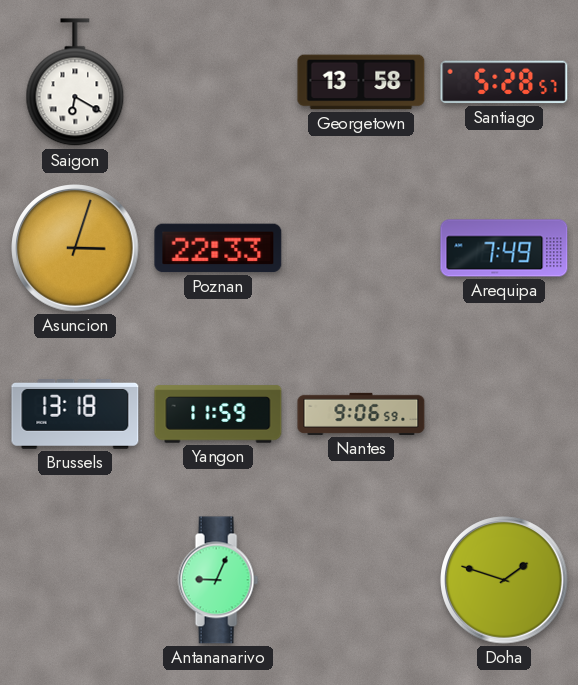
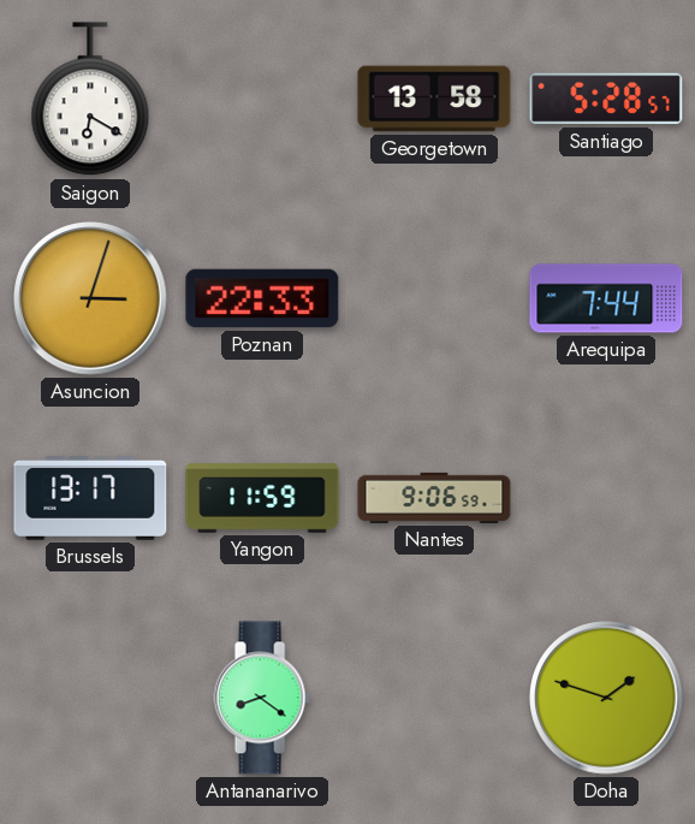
Arequipa: 7:49 -> 7:44
Brussels: 13:18 -> 13:17
Antananarivo: 9:04 -> 8:21
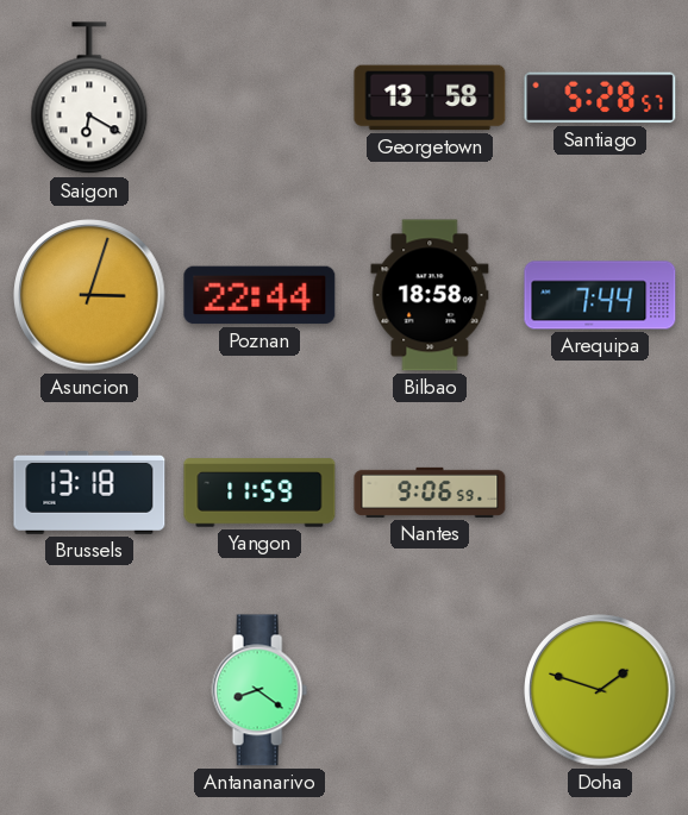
Poznan: 22:33 -> 22:44
Bilbao: none -> 18:58
Brussels: 13:17 -> 13:18
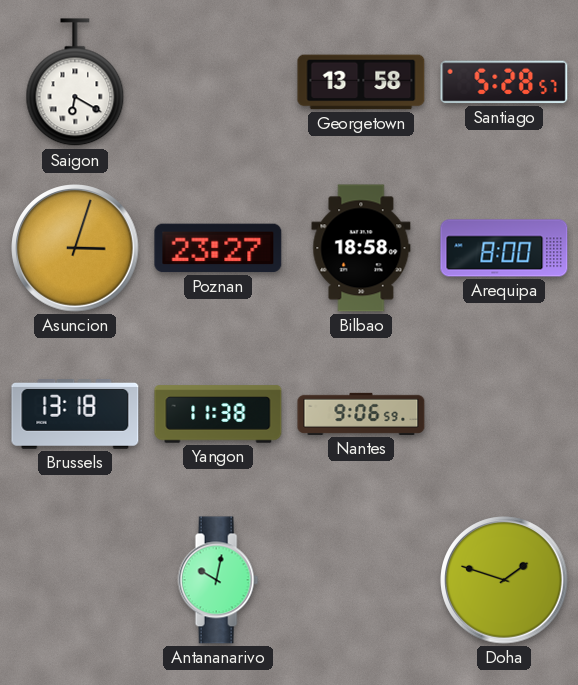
Poznan: 22:44 -> 23:27
Arequipa: 7:44 -> 8:00
Yangon: 11:59 -> 11:38
Antananarivo: 8:21 -> 10:02
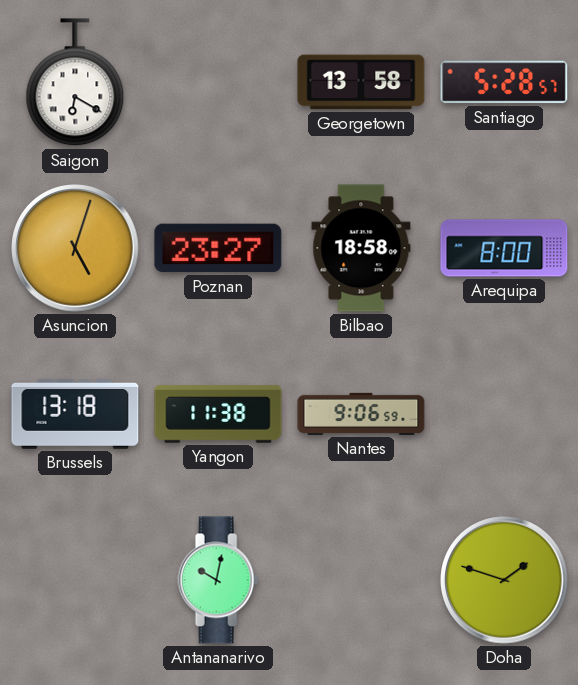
Asuncion: 3:03 -> 5:03
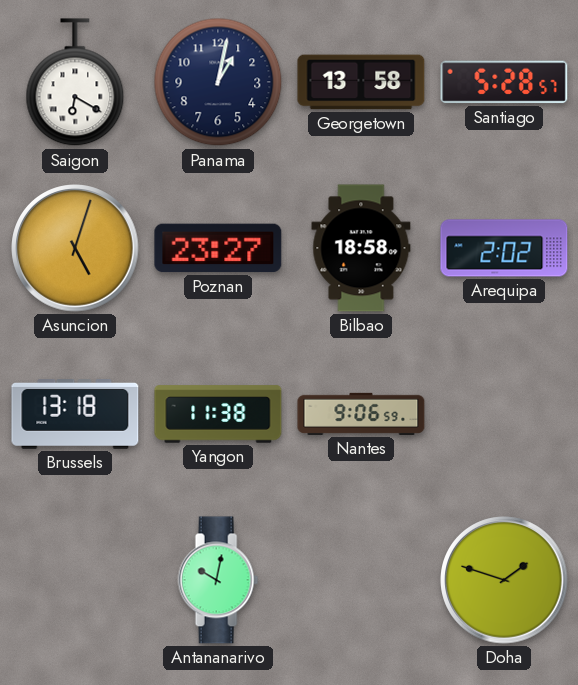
Panama: none -> 1:02
Arequipa: 8:00 -> 2:02
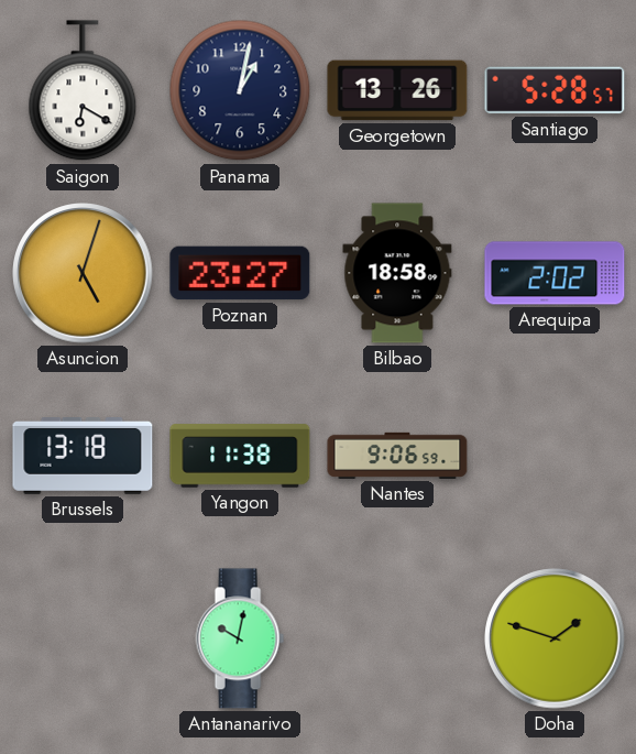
Georgetown: 13:58 -> 13:26
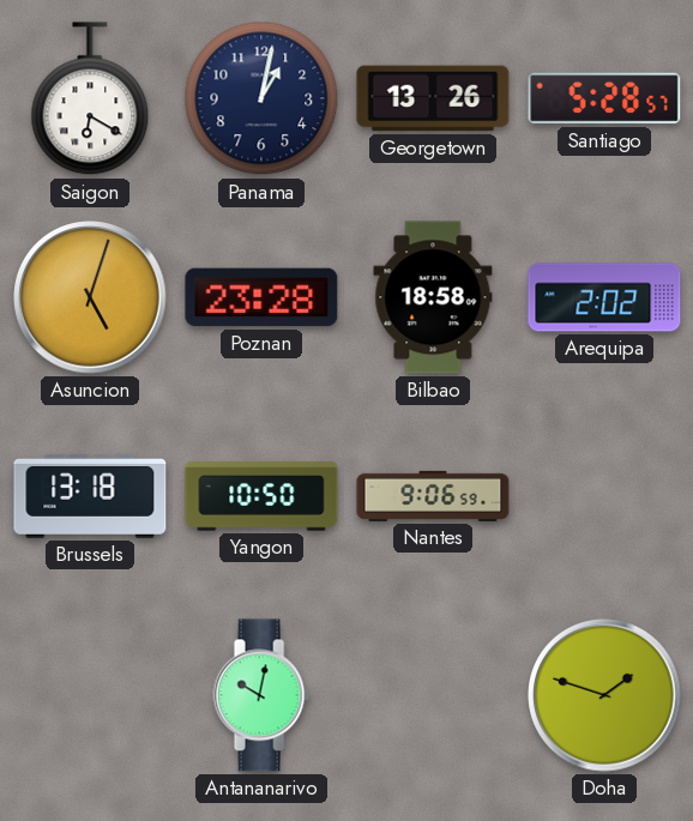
Poznan: 23:27 -> 23:28
Yangon: 11:38 -> 10:50
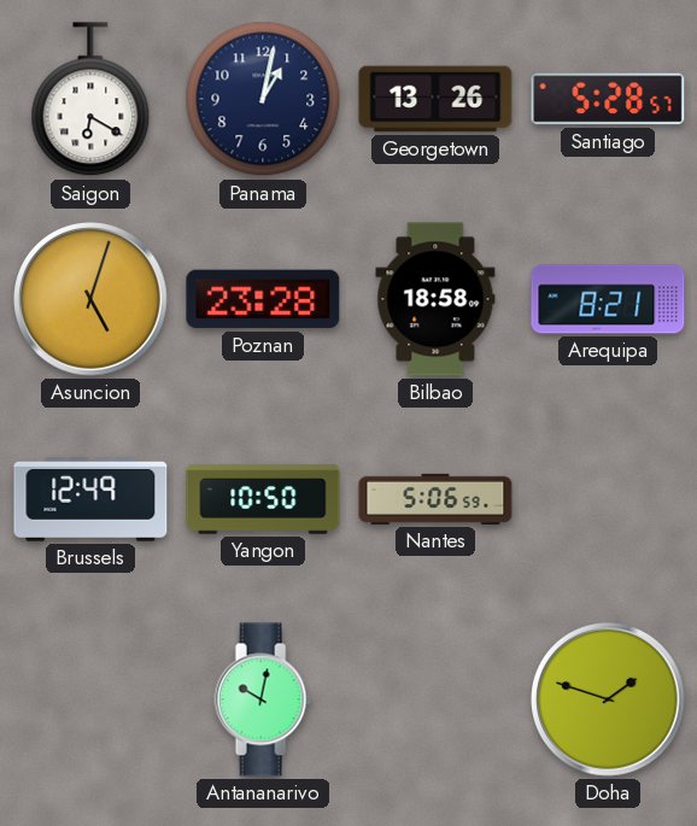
Arequipa: 2:02 -> 8:21
Brussels: 13:18 -> 12:49
Nantes: 9:06 -> 5:06
